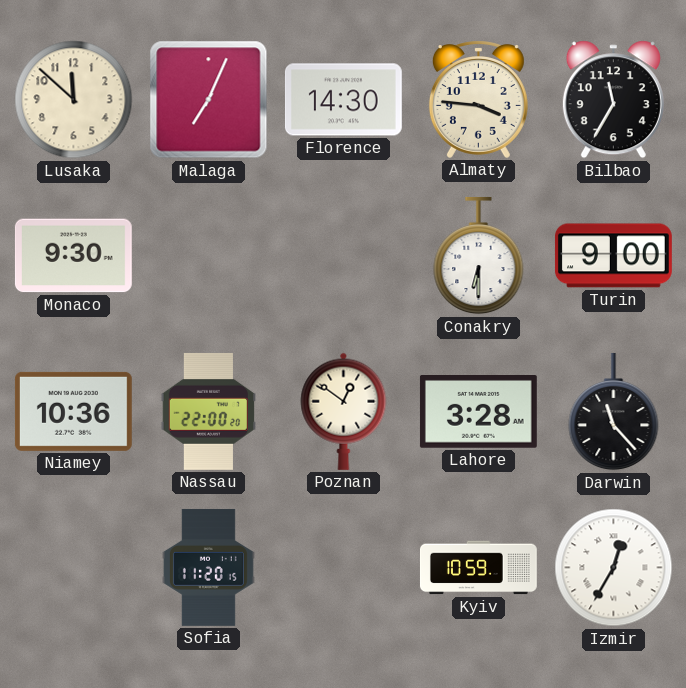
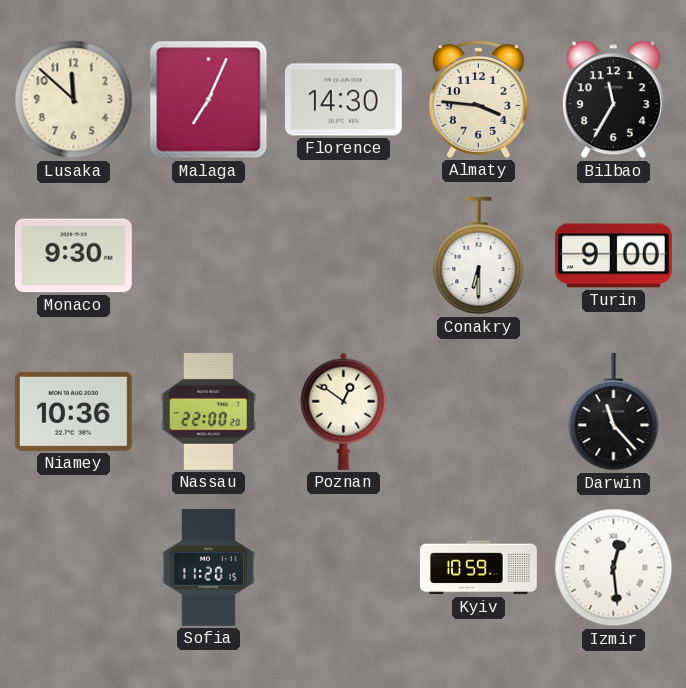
Lahore: 3:28 -> none
Izmir: 12:35 -> 12:29
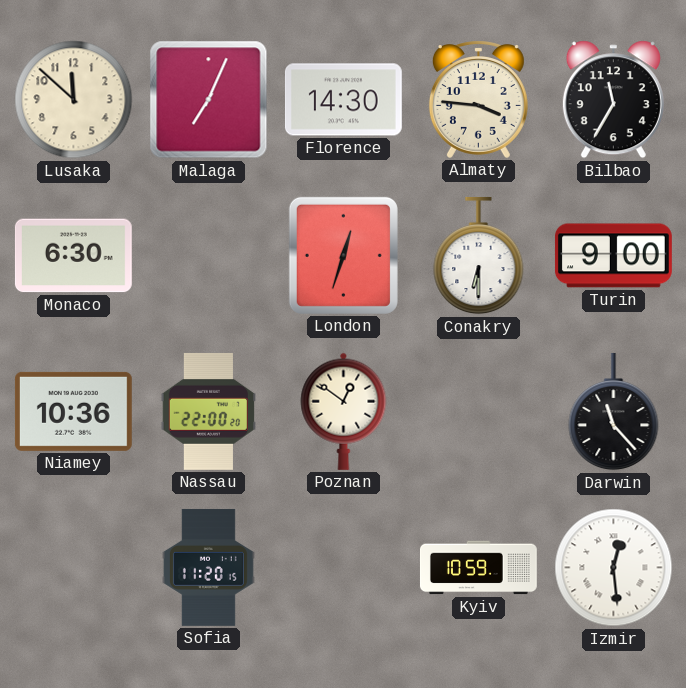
Monaco: 9:30 -> 6:30
London: none -> 12:33
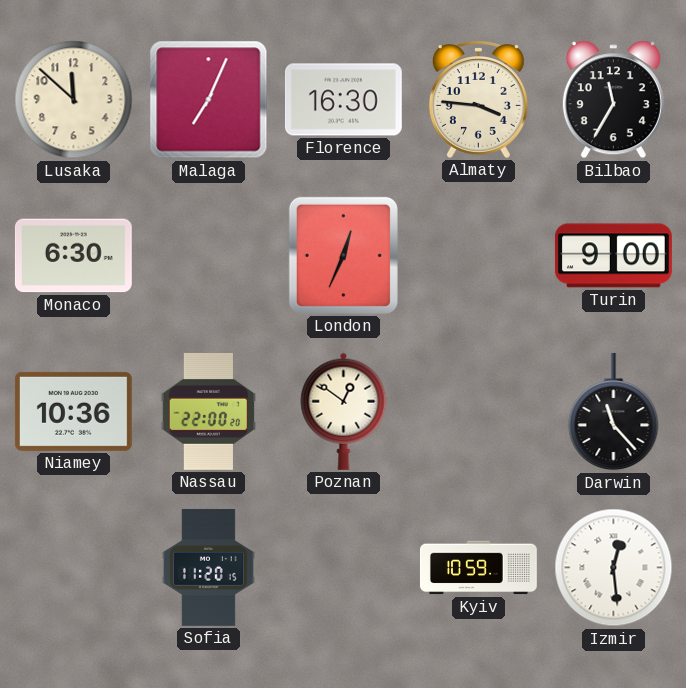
Florence: 14:30 -> 16:30
London: 12:33 -> 12:34
Conakry: 6:30 -> none
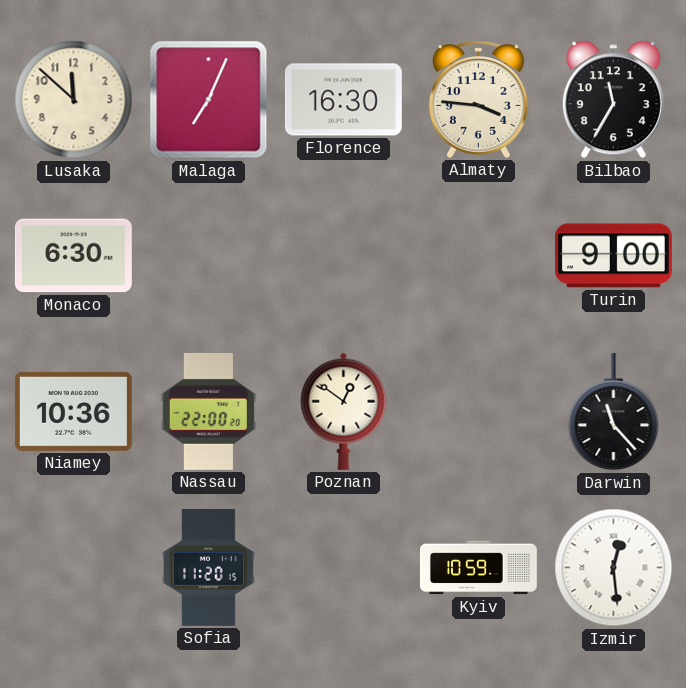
London: 12:34 -> none
